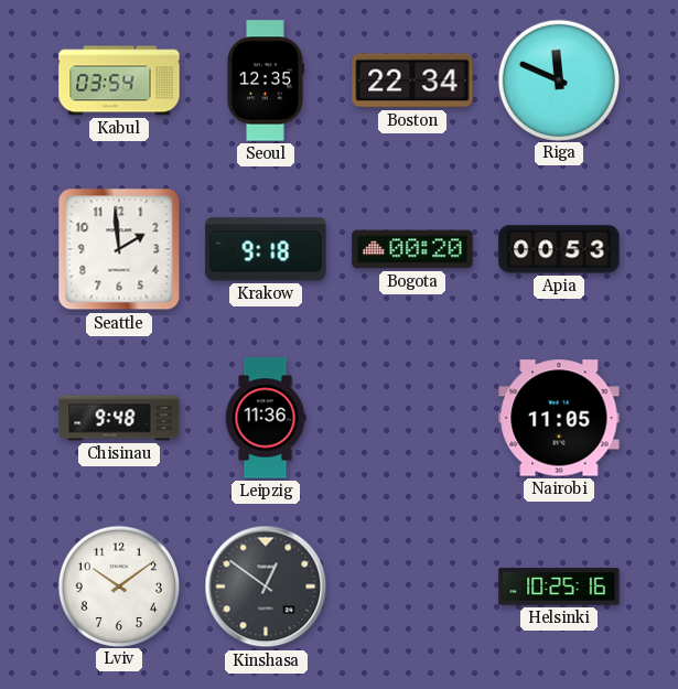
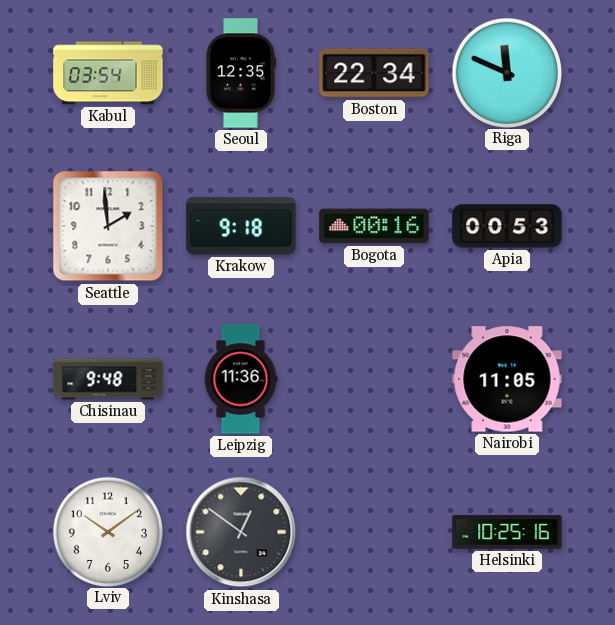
Bogota: 00:20 -> 00:16
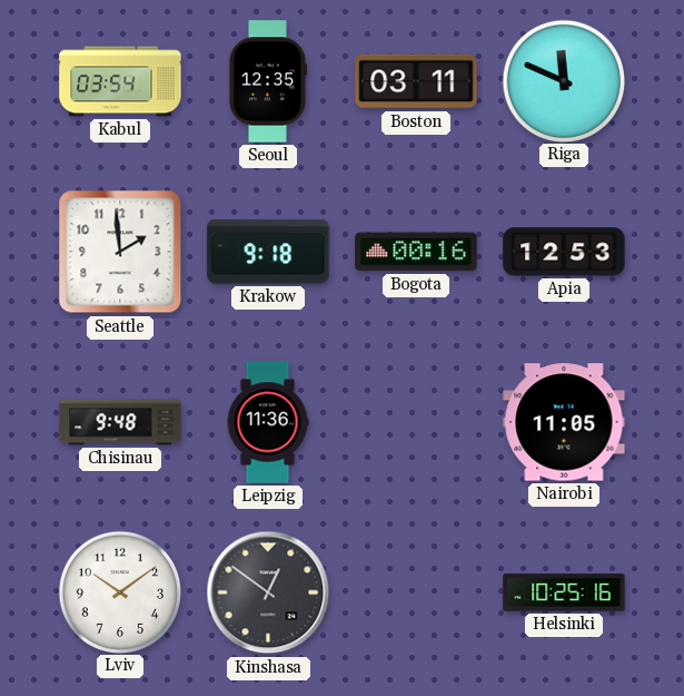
Boston: 22:34 -> 03:11
Apia: 00:53 -> 12:53
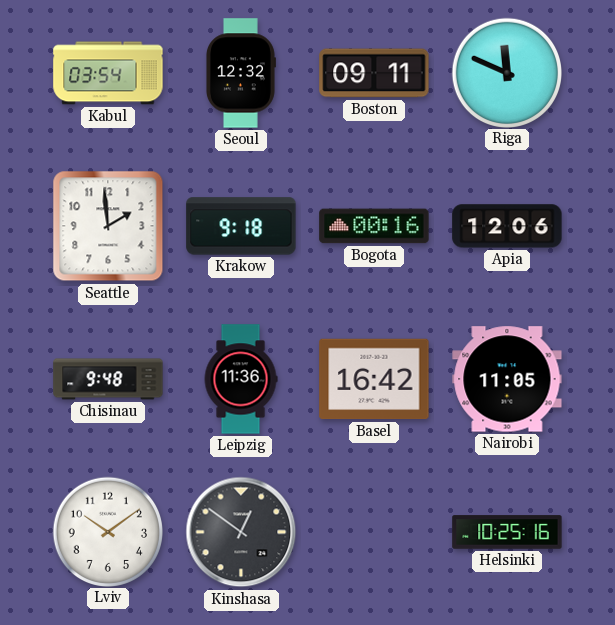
Seoul: 12:35 -> 12:32
Boston: 03:11 -> 09:11
Apia: 12:53 -> 12:06
Basel: none -> 16:42
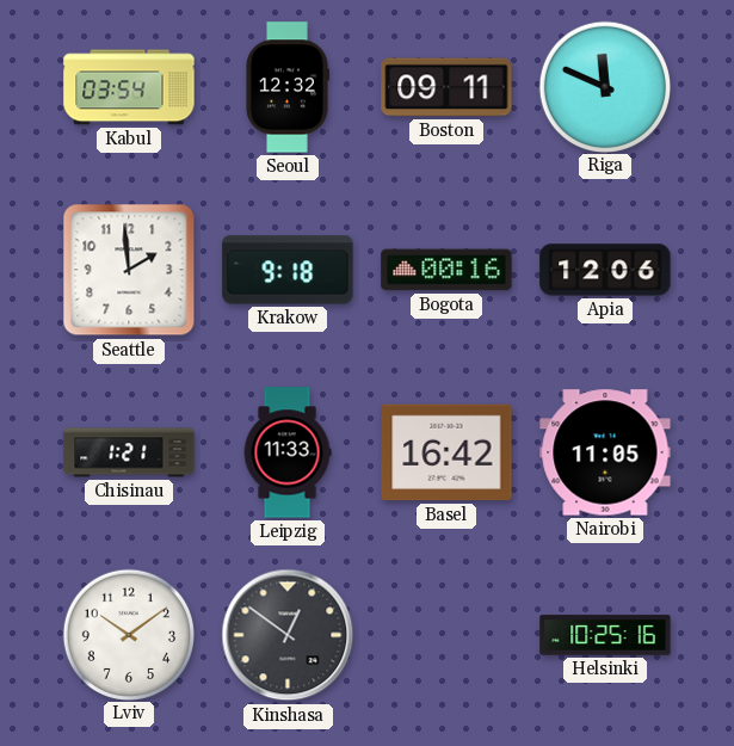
Chisinau: 9:48 -> 1:21
Leipzig: 11:36 -> 11:33
